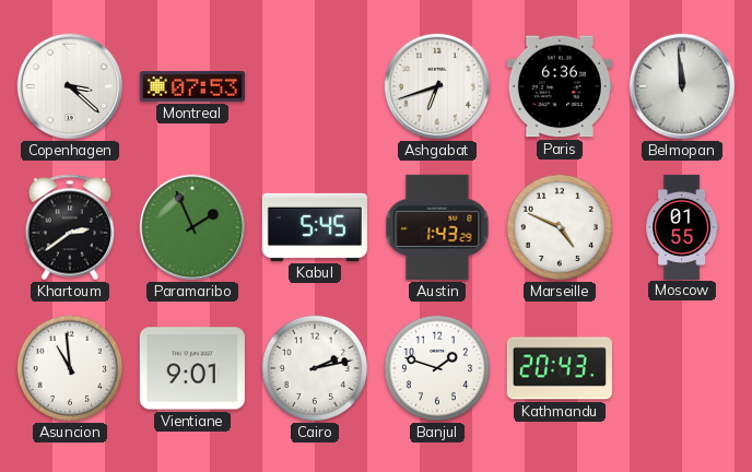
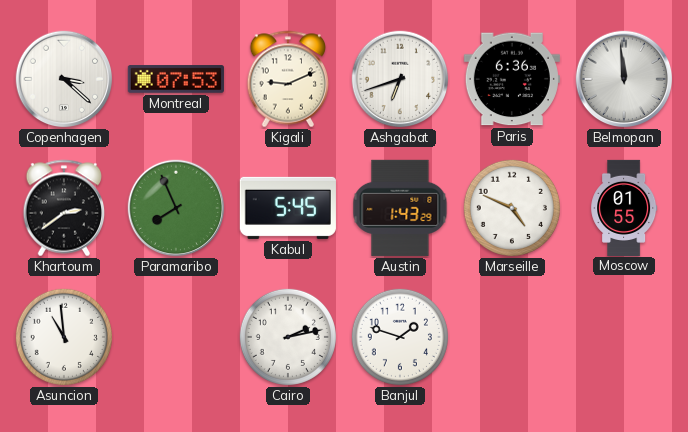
Kigali: none -> 9:11
Paramaribo: 1:56 -> 7:56
Vientiane: 9:01 -> none
Kathmandu: 20:43 -> none
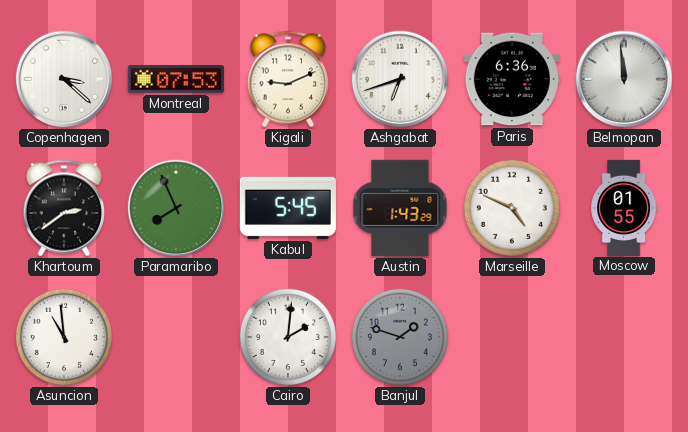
Cairo: 2:13 -> 2:01
Banjul dial: white -> grey
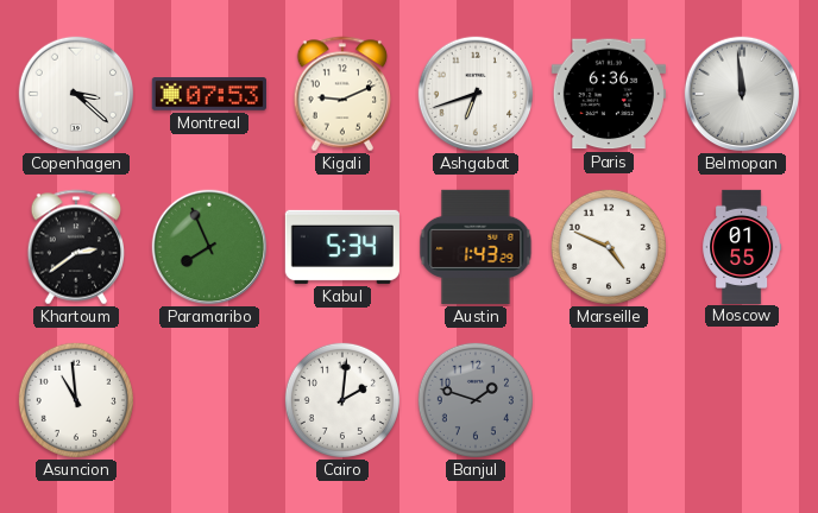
Kabul: 5:45 -> 5:34
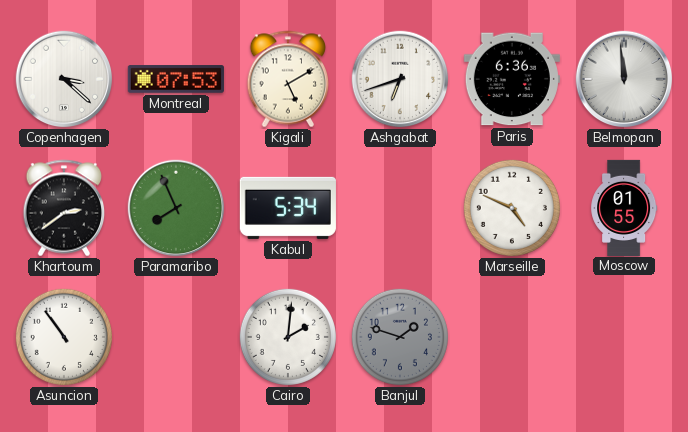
Kigali: 9:11 -> 5:10
Austin: 1:43 -> none
Asuncion: 10:59 -> 10:54
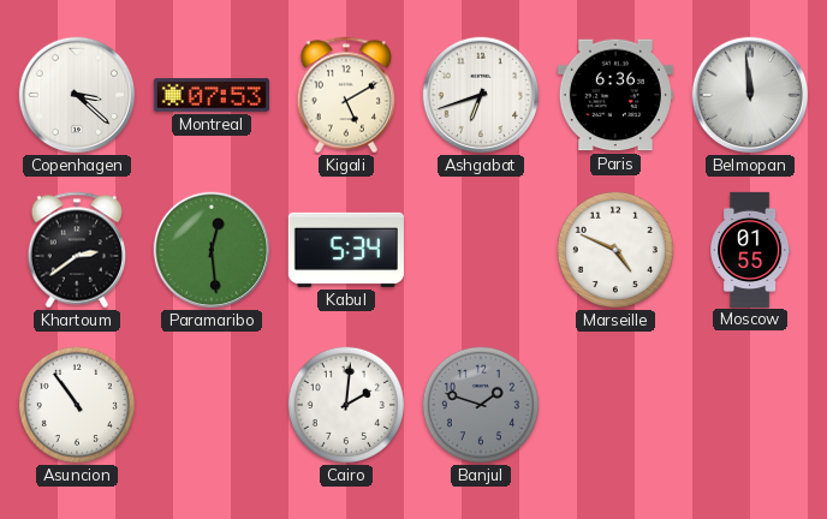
Paramaribo: 7:56 -> 12:29
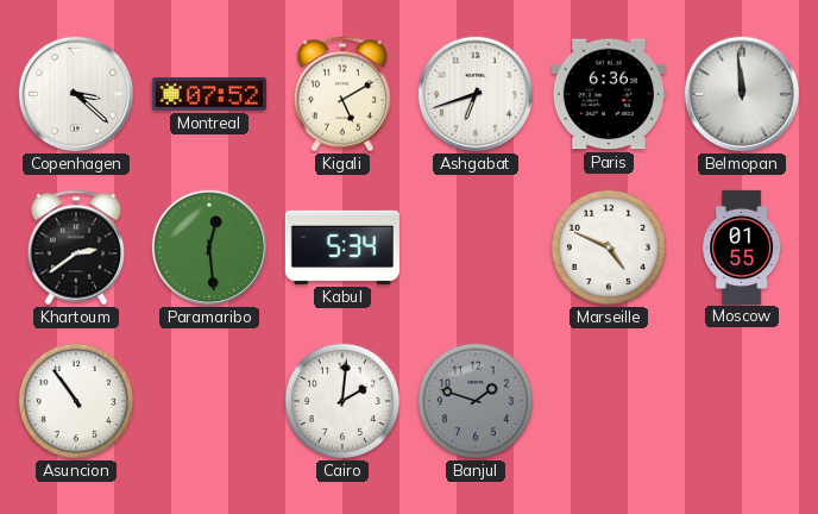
Montreal: 07:53 -> 07:52
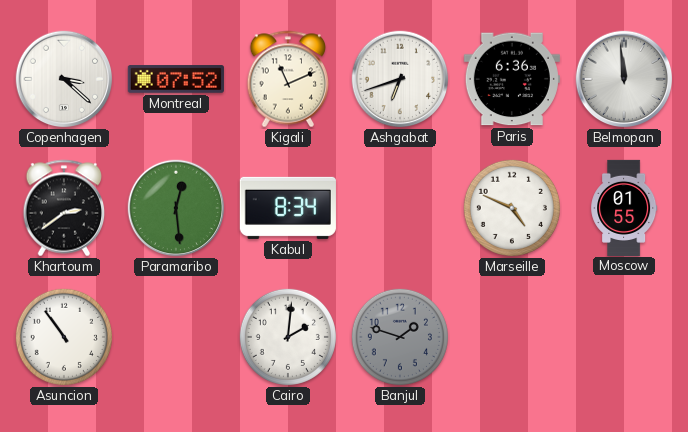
Kigali: 5:10 -> 11:11
Kabul: 5:34 -> 8:34
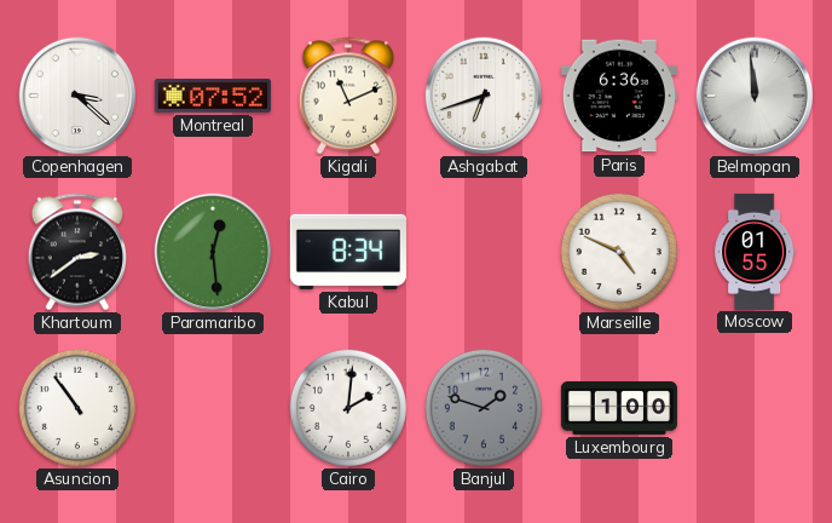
Luxembourg: none -> 1:00
